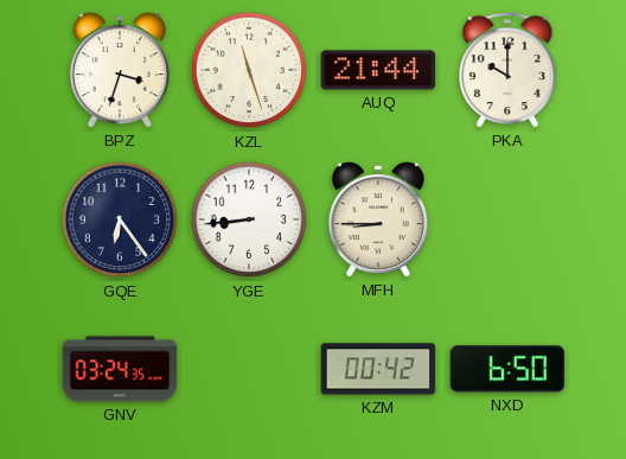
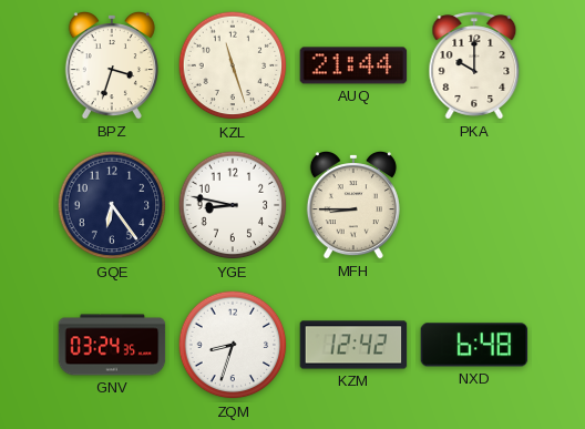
YGE: 8:44 -> 8:47
ZQM: none -> 8:33
KZM: 00:42 -> 12:42
NXD: 6:50 -> 6:48
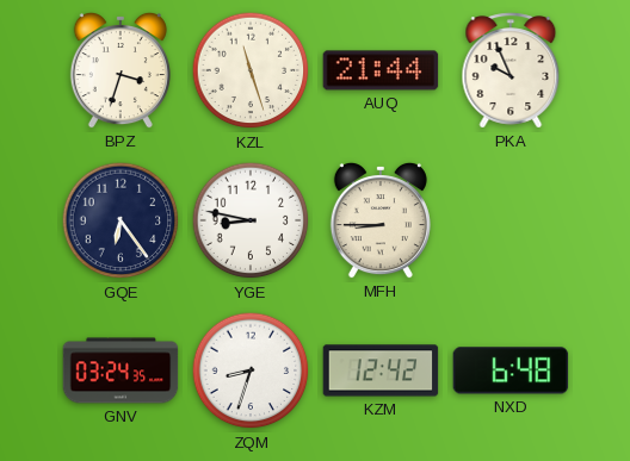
PKA: 10:00 -> 9:56
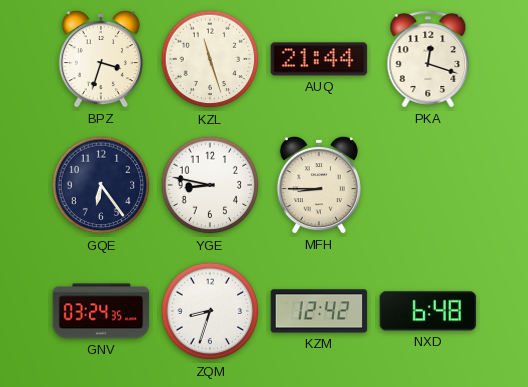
PKA: 9:56 -> 12:18
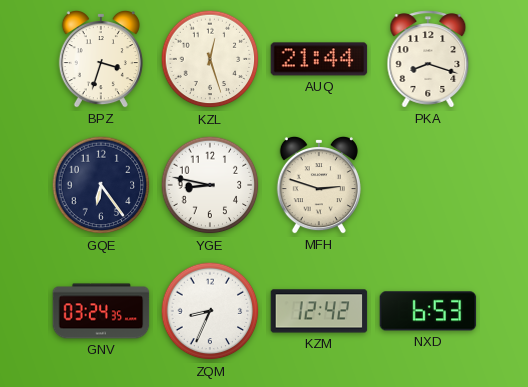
KZL: 11:27 -> 12:27
PKA: 12:18 -> 8:18
MFH: 8:45 -> 2:48
ZQM: 8:33 -> 8:34
NXD: 6:48 -> 6:53
